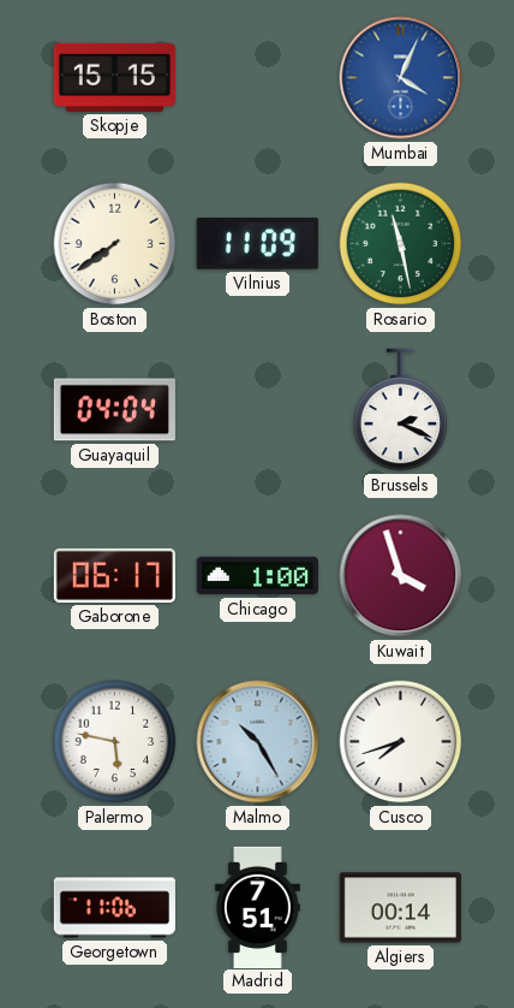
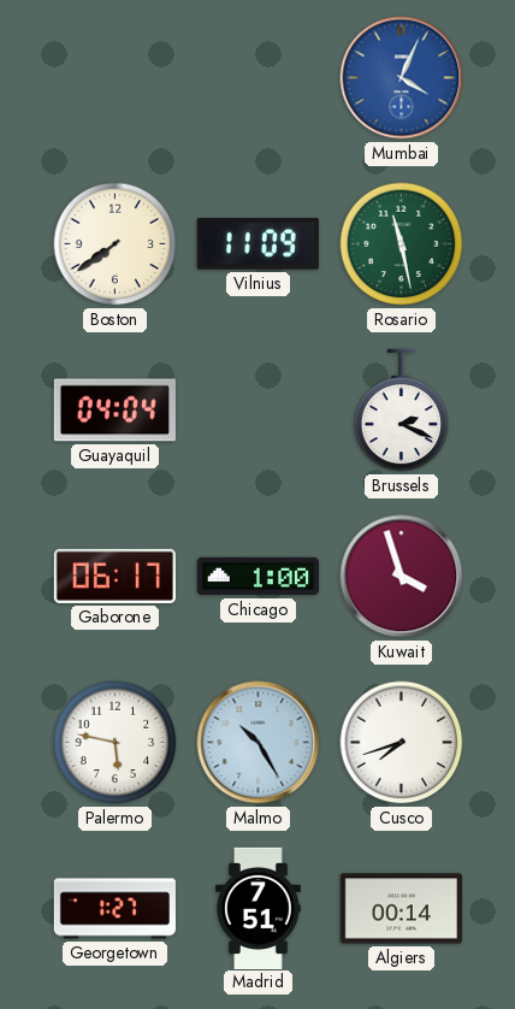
Skopje: 15:15 -> none
Georgetown: 11:06 -> 1:27
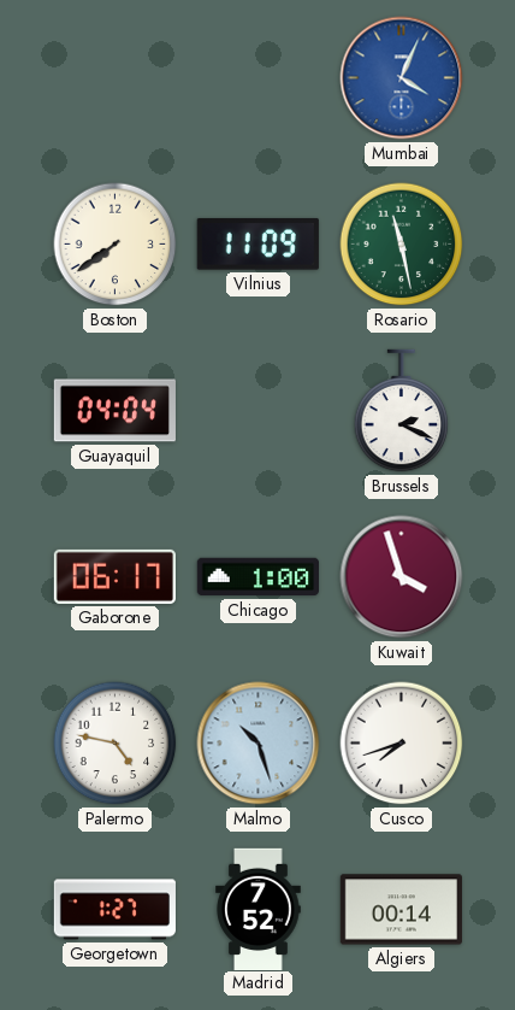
Palermo: 5:47 -> 4:47
Malmo: 10:25 -> 10:27
Madrid: 7:51 -> 7:52
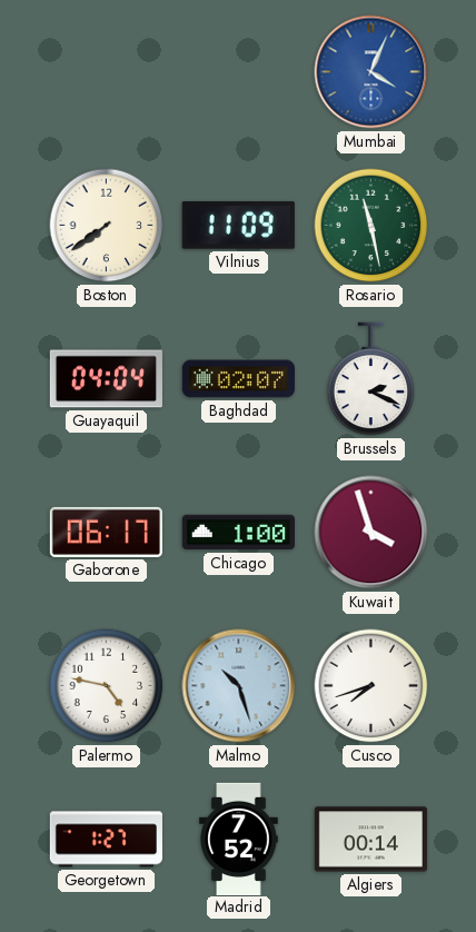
Baghdad: none -> 02:07
